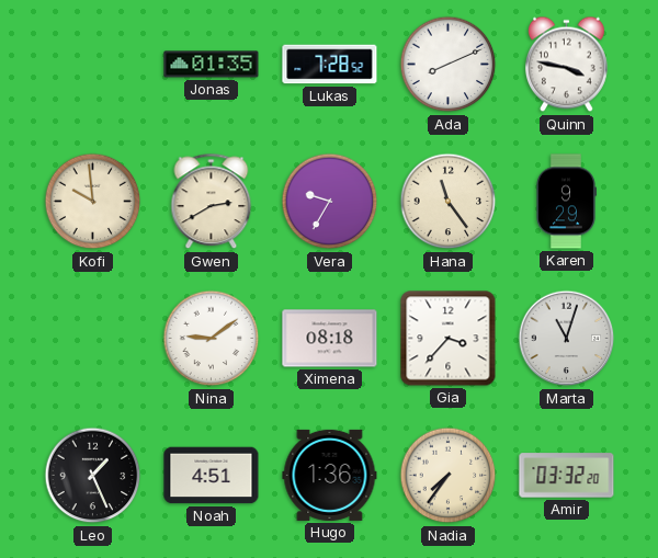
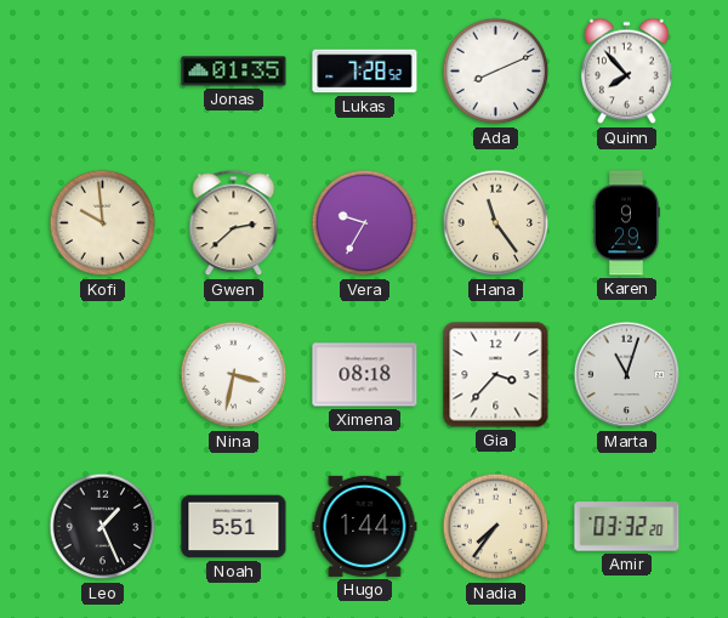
Quinn: 3:47 -> 7:53
Gwen: 2:40 -> 2:38
Nina: 9:09 -> 3:32
Noah: 4:51 -> 5:51
Hugo: 1:36 -> 1:44
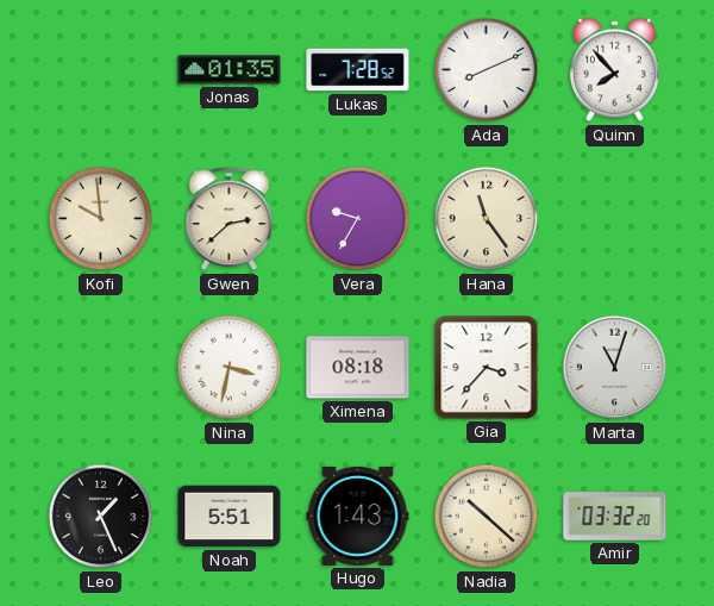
Karen: 9:29 -> none
Hugo: 1:44 -> 1:43
Nadia: 7:36 -> 10:22
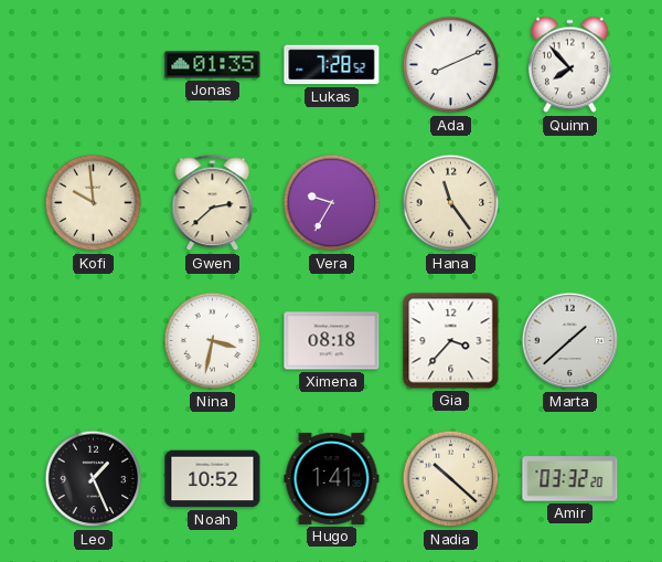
Marta: 11:03 -> 1:38
Noah: 5:51 -> 10:52
Hugo: 1:43 -> 1:41
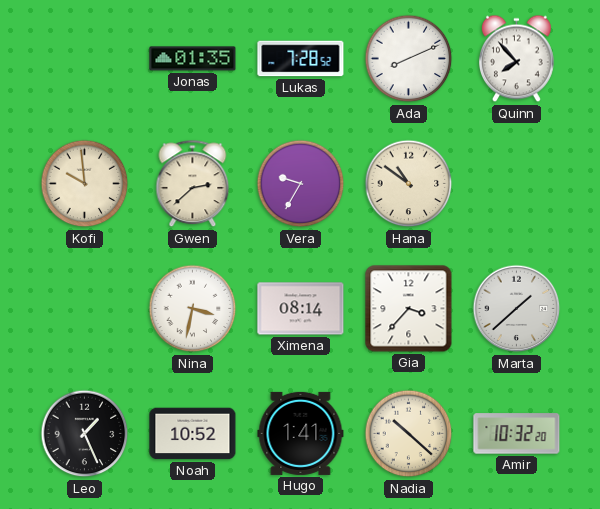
Hana: 11:24 -> 10:51
Ximena: 08:18 -> 08:14
Amir: 03:32 -> 10:32
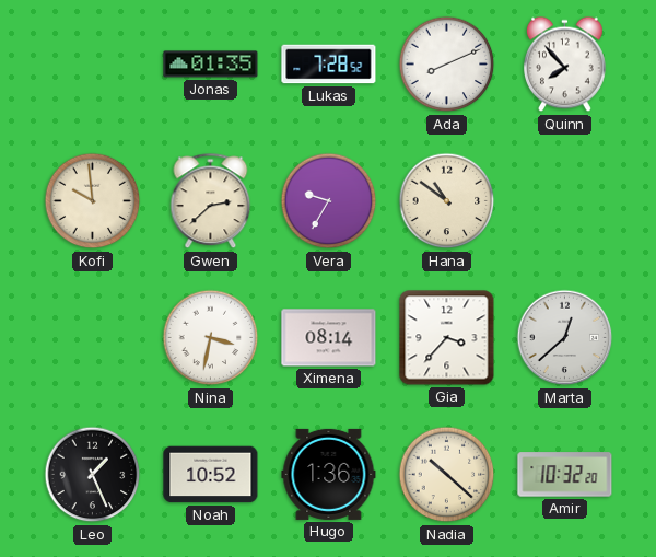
Marta: 1:38 -> 12:38
Hugo: 1:41 -> 1:36
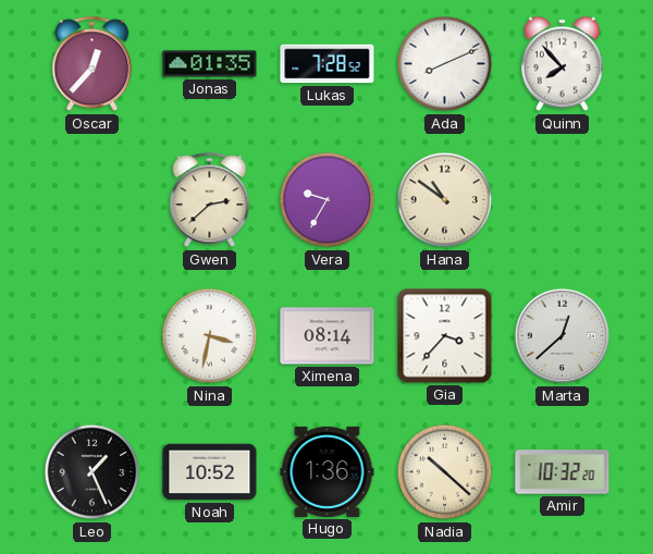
Oscar: none -> 12:37
Kofi: 9:59 -> none
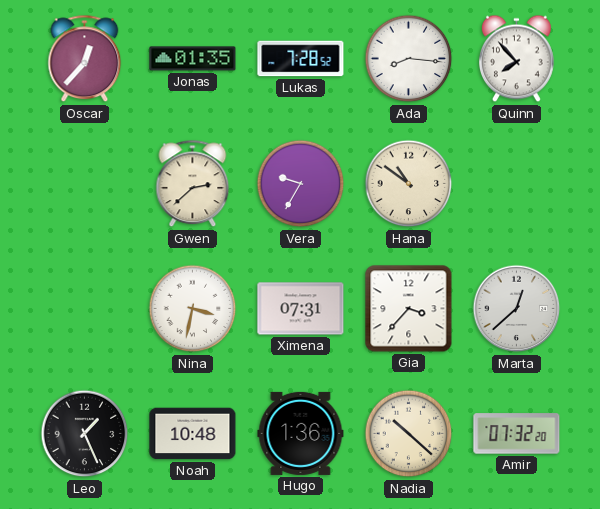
Ada: 8:11 -> 8:16
Ximena: 08:14 -> 07:31
Noah: 10:52 -> 10:48
Amir: 10:32 -> 07:32
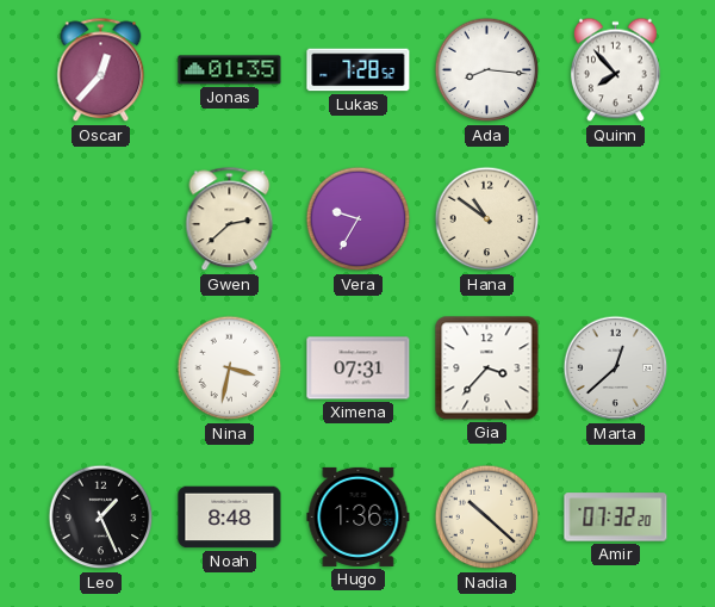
Noah: 10:48 -> 8:48
